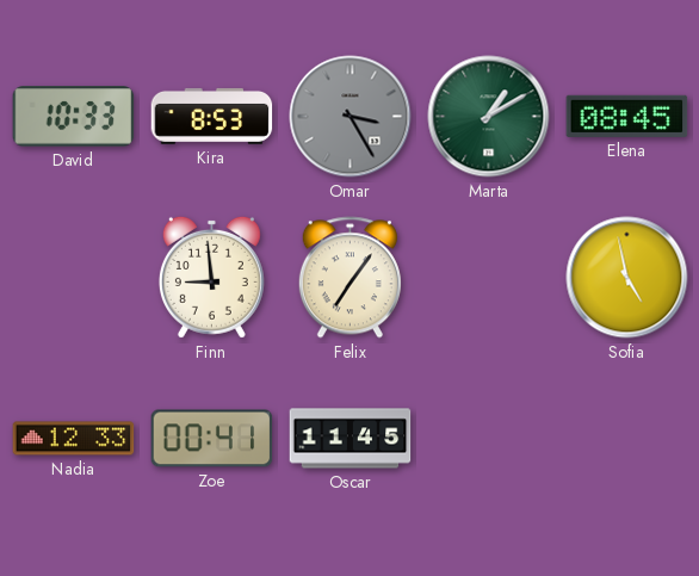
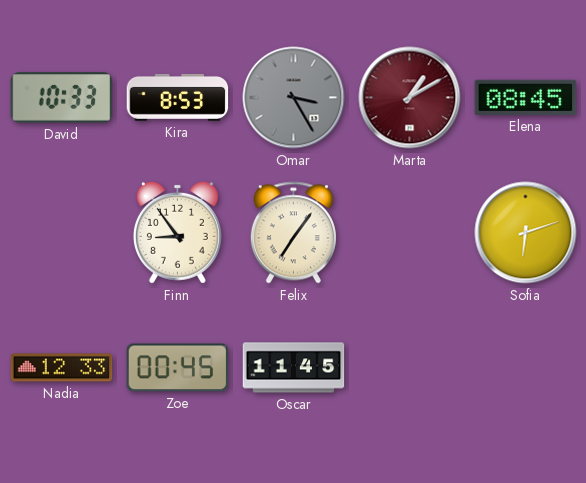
Marta dial: green -> burgundy
Finn: 8:59 -> 8:54
Sofia: 4:58 -> 6:12
Zoe: 00:41 -> 00:45
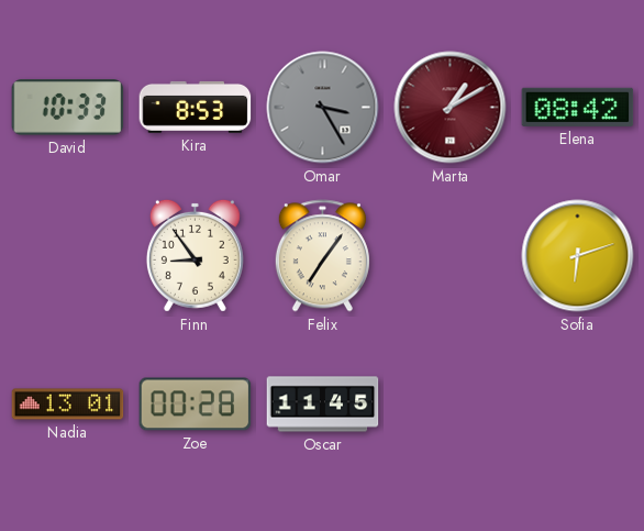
Elena: 08:45 -> 08:42
Nadia: 12:33 -> 13:01
Zoe: 00:45 -> 00:28
